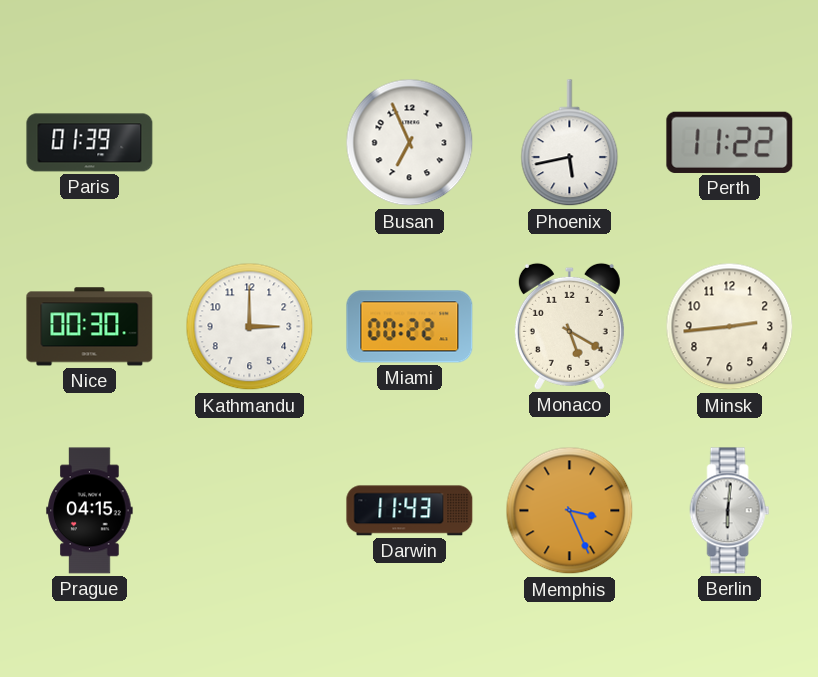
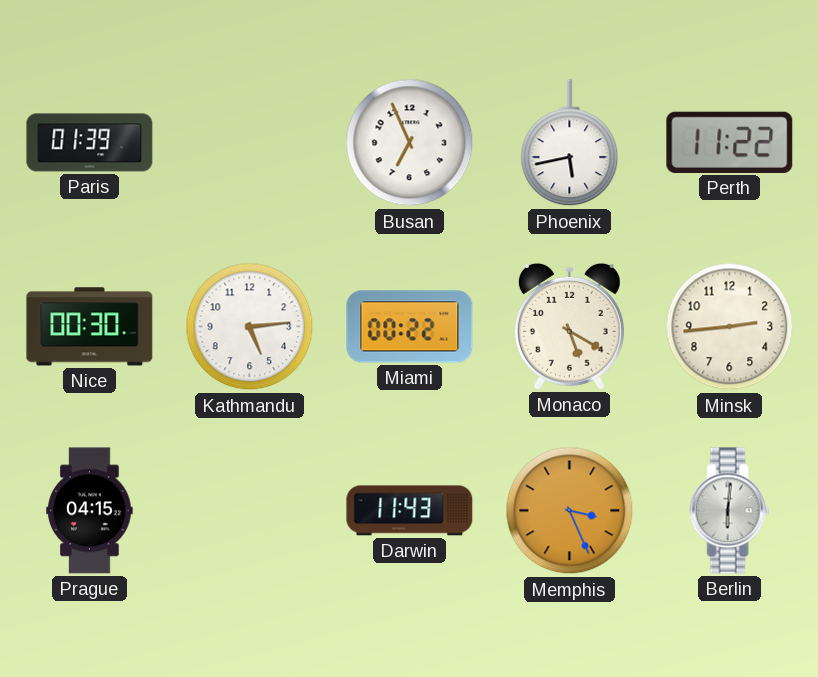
Kathmandu: 3:00 -> 5:14
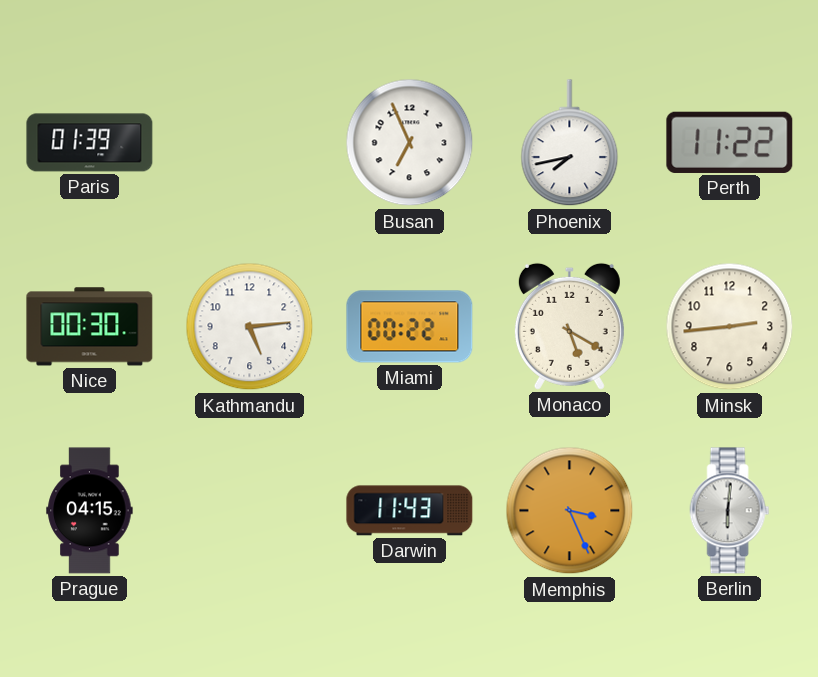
Phoenix: 5:43 -> 7:43
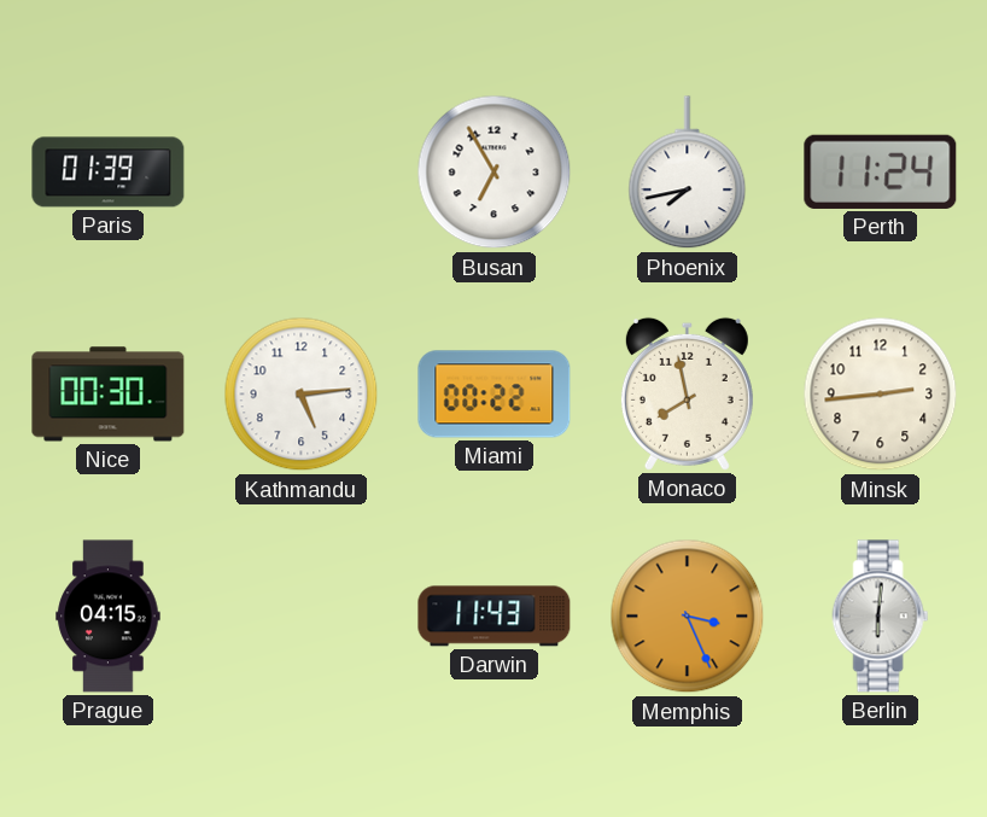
Busan: 6:56 -> 6:55
Perth: 11:22 -> 11:24
Monaco: 5:20 -> 7:58
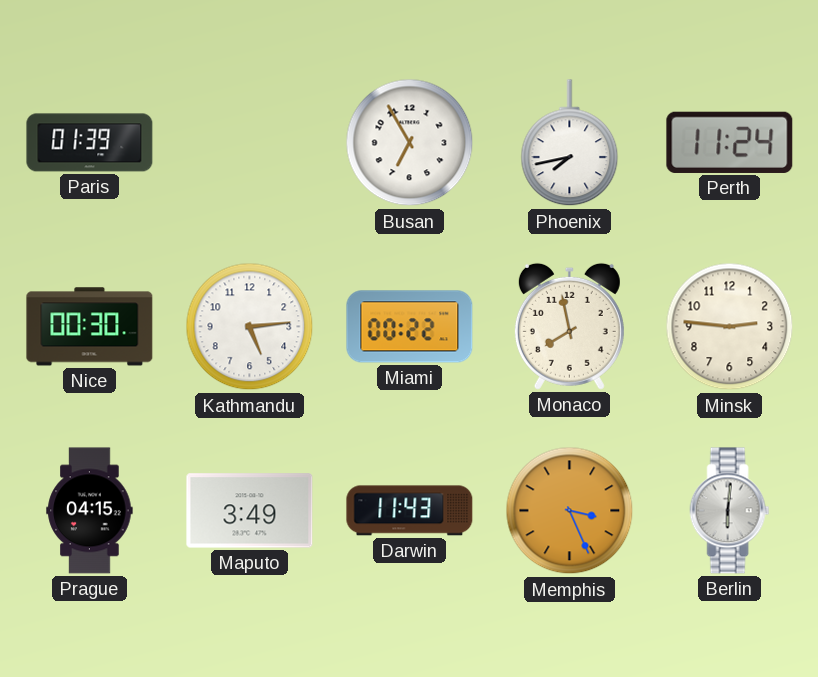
Minsk: 2:44 -> 2:46
Maputo: none -> 3:49
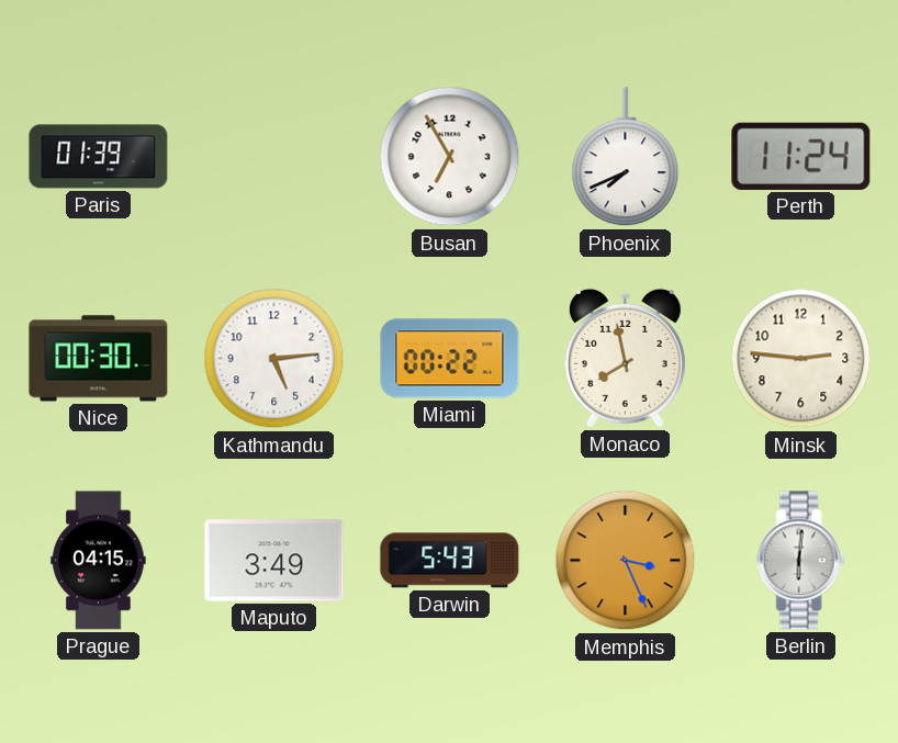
Phoenix: 7:43 -> 7:41
Darwin: 11:43 -> 5:43
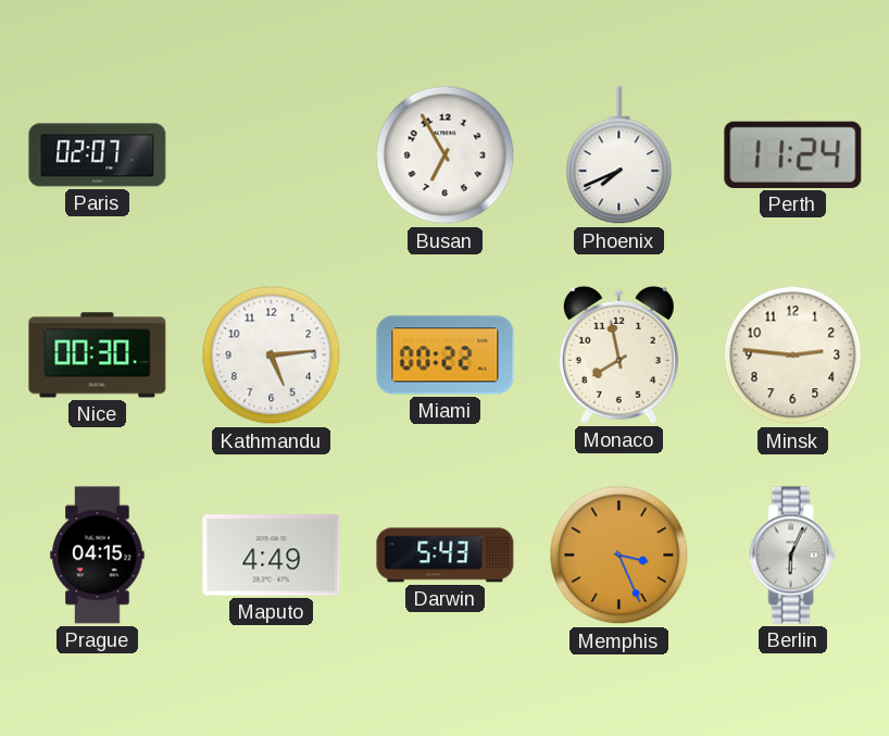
Paris: 01:39 -> 02:07
Maputo: 3:49 -> 4:49
Berlin: 6:01 -> 6:04
